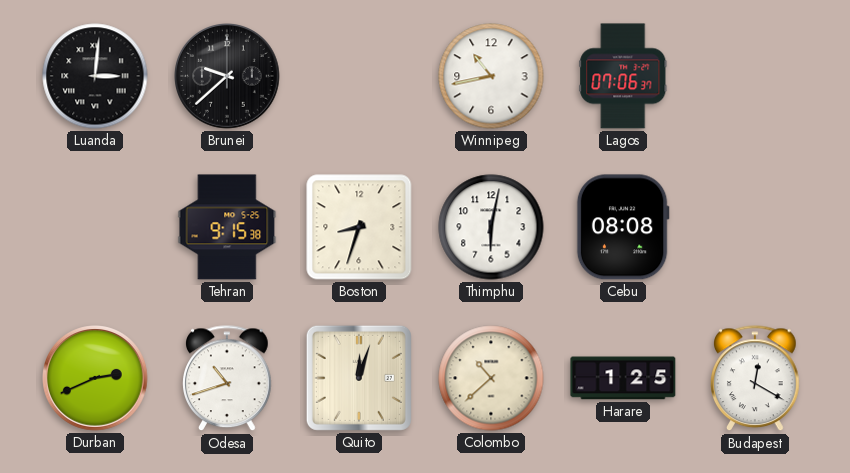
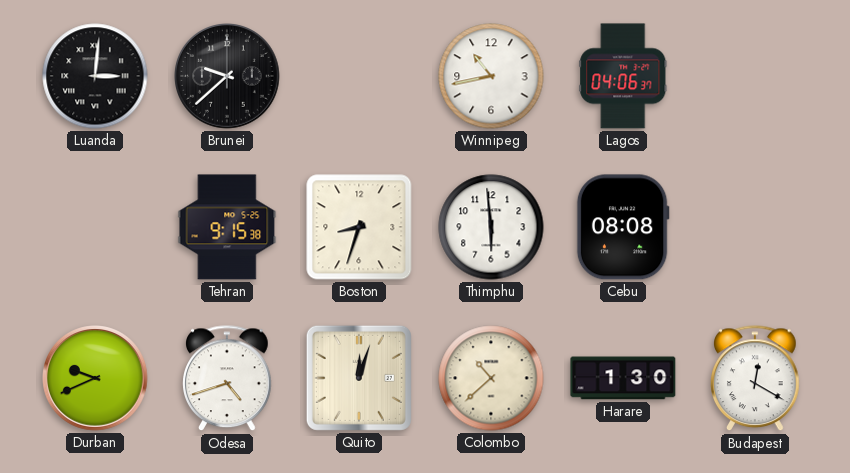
Lagos: 07:06 -> 04:06
Thimphu: 6:02 -> 5:59
Durban: 2:41 -> 9:41
Odesa: 10:42 -> 4:42
Harare: 1:25 -> 1:30
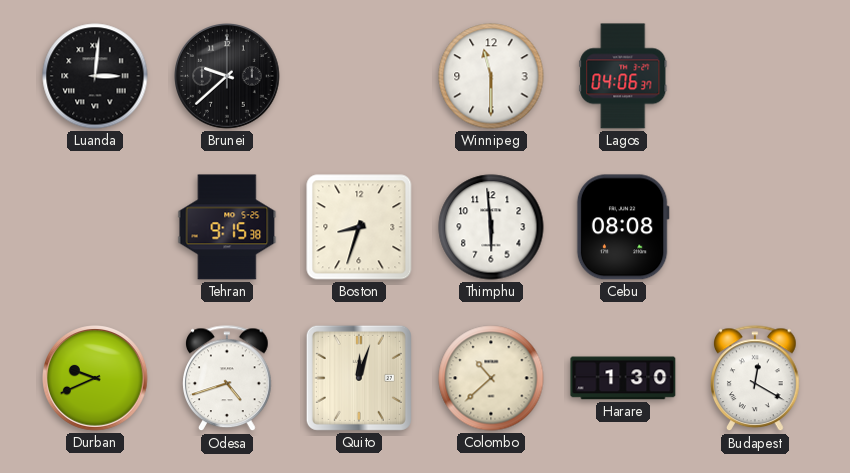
Winnipeg: 10:43 -> 11:30
